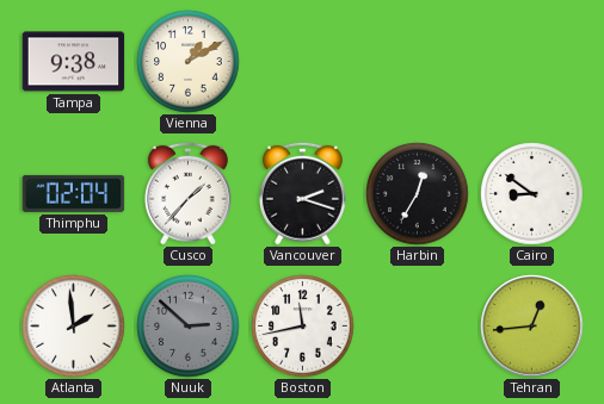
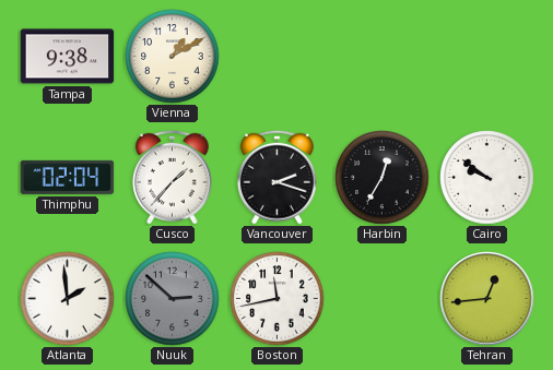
Cairo: 8:51 -> 9:51
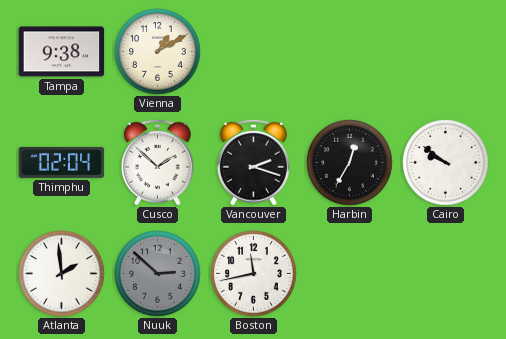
Cusco: 1:37 -> 1:52
Tehran: 12:44 -> none
